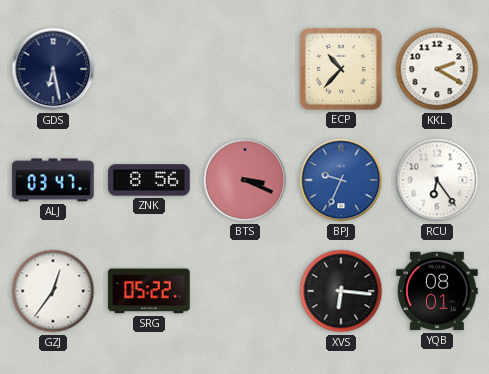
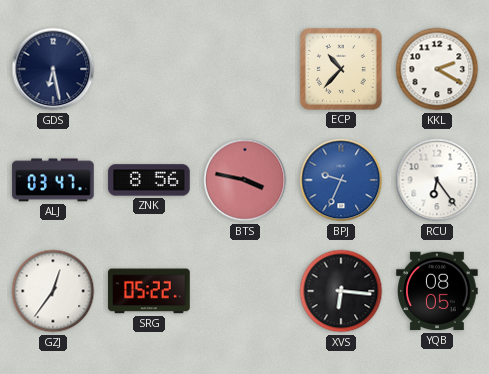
BTS: 3:19 -> 3:47
YQB: 08:01 -> 08:05
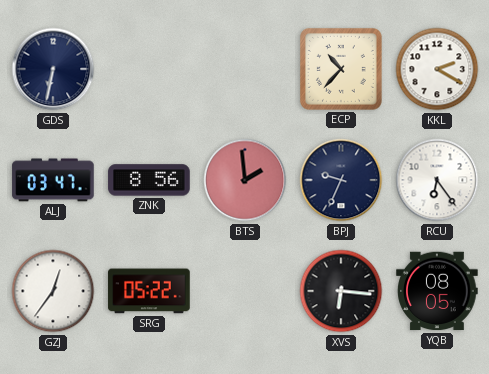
GDS: 6:28 -> 6:32
BTS: 3:47 -> 1:59
BPJ dial: blue -> navy
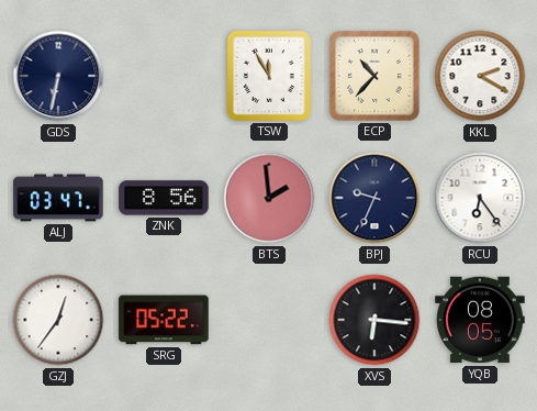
TSW: none -> 11:55
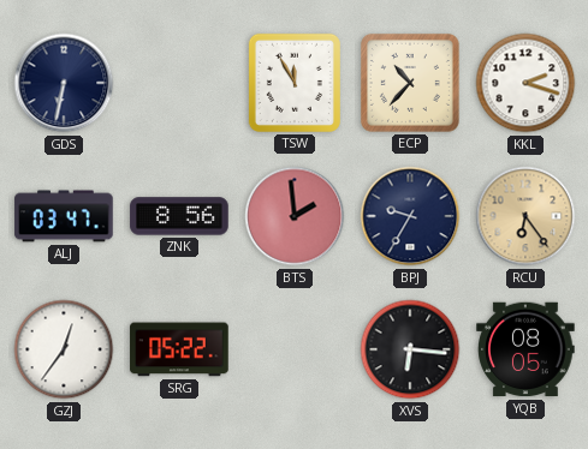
KKL: 2:20 -> 2:18
BPJ: 9:34 -> 9:35
RCU dial: white -> champagne
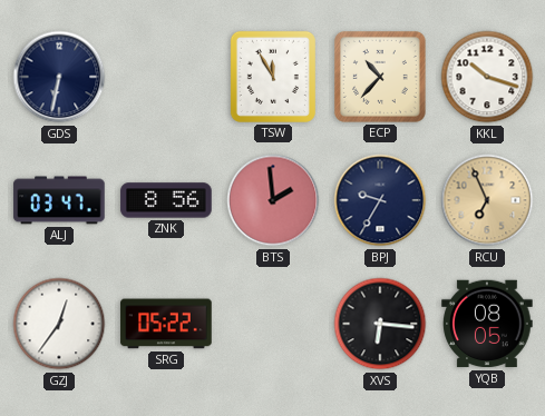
KKL: 2:18 -> 10:18
RCU: 6:24 -> 6:56
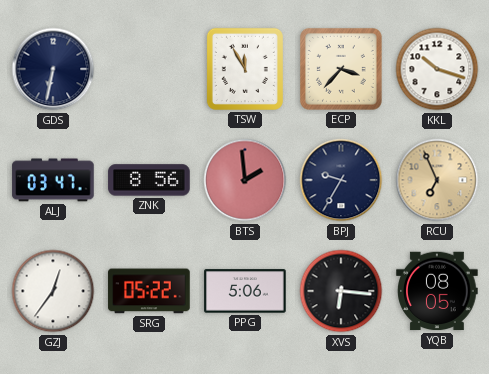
ECP: 10:37 -> 3:37
PPG: none -> 5:06
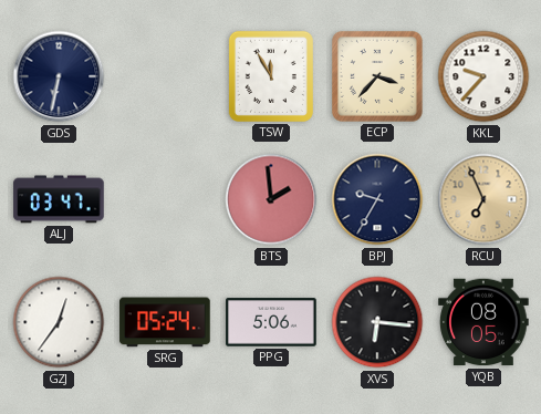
KKL: 10:18 -> 9:37
ZNK: 8:56 -> none
SRG: 05:22 -> 05:24
